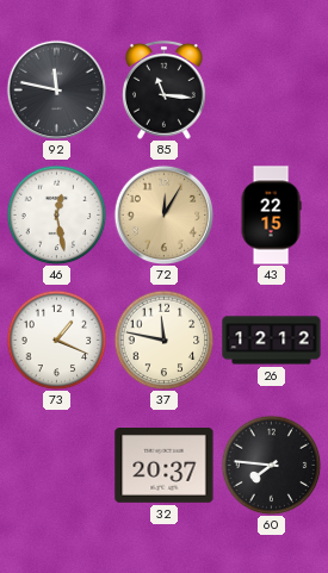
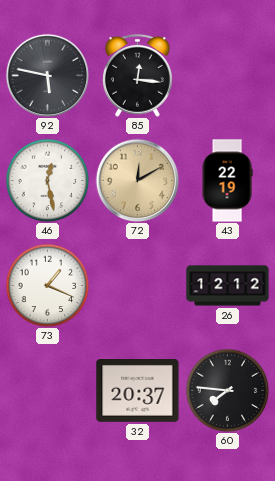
92: 11:47 -> 5:47
85: 11:16 -> 12:16
72: 12:05 -> 12:10
43: 22:15 -> 22:19
37: 11:47 -> none
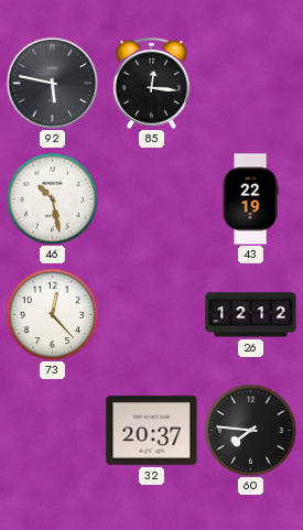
46: 12:28 -> 10:28
72: 12:10 -> none
73: 1:19 -> 12:23
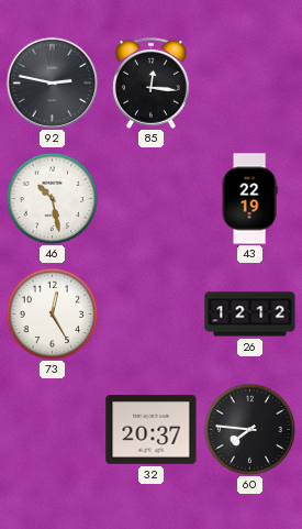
92: 5:47 -> 2:47
73: 12:23 -> 12:25
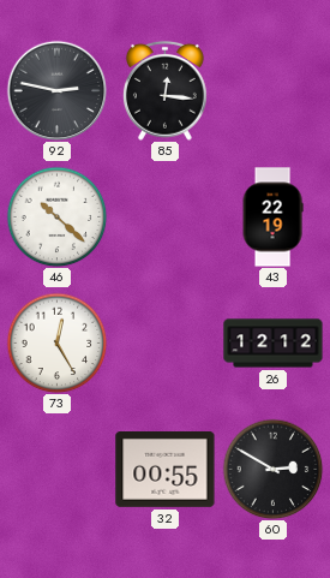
46: 10:28 -> 10:22
32: 20:37 -> 00:55
60: 7:46 -> 2:50
